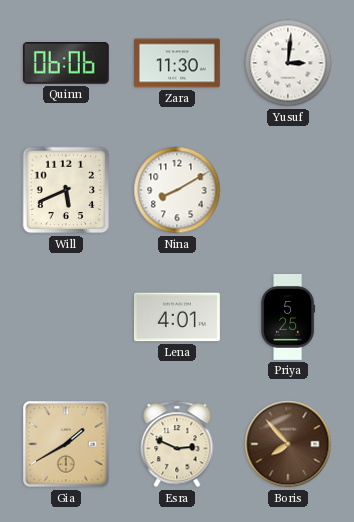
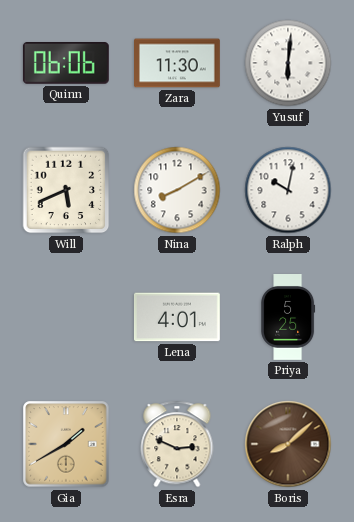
Yusuf: 3:01 -> 6:01
Ralph: none -> 10:02
Boris: 7:53 -> 8:08
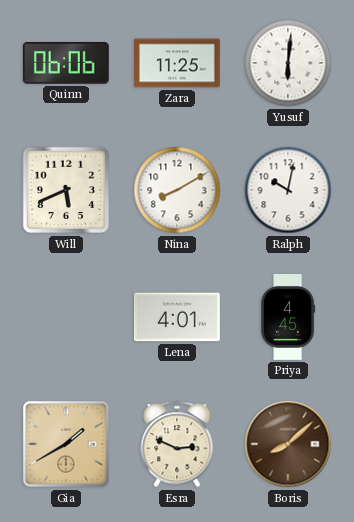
Zara: 11:30 -> 11:25
Priya: 5:25 -> 4:45
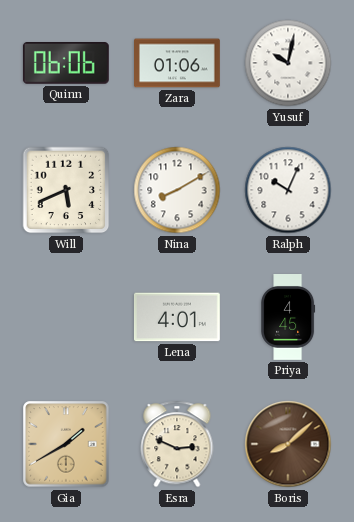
Zara: 11:25 -> 01:06
Yusuf: 6:01 -> 10:02
Ralph: 10:02 -> 10:04
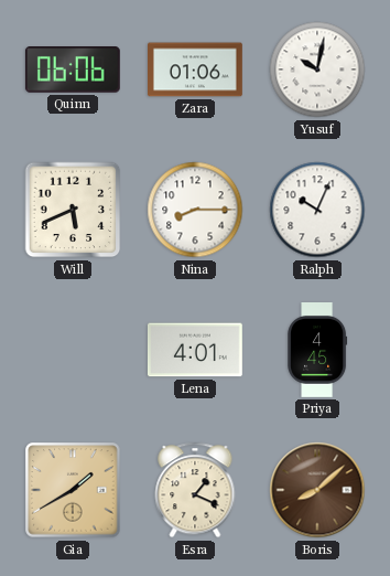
Nina: 8:10 -> 8:15
Esra: 2:49 -> 1:19
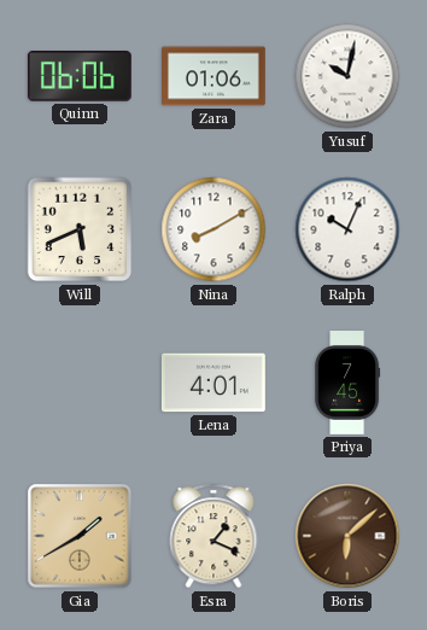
Nina: 8:15 -> 8:10
Priya: 4:45 -> 7:45
Boris: 8:08 -> 6:08
